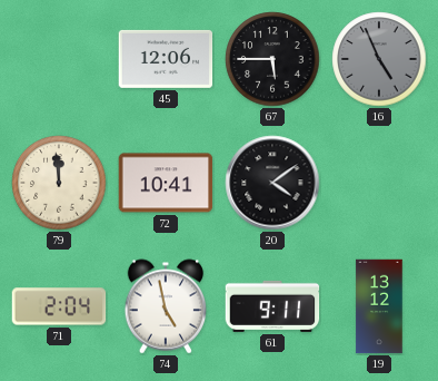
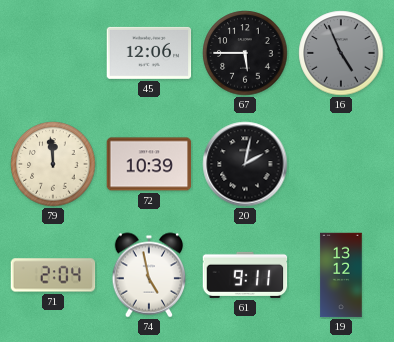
72: 10:41 -> 10:39
20: 4:09 -> 2:02
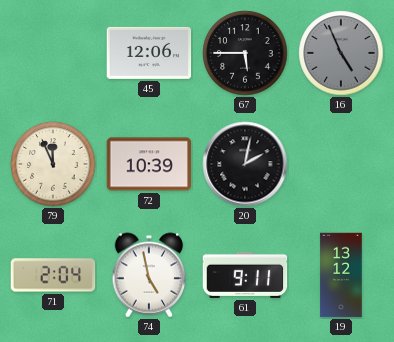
79: 11:59 -> 11:56
